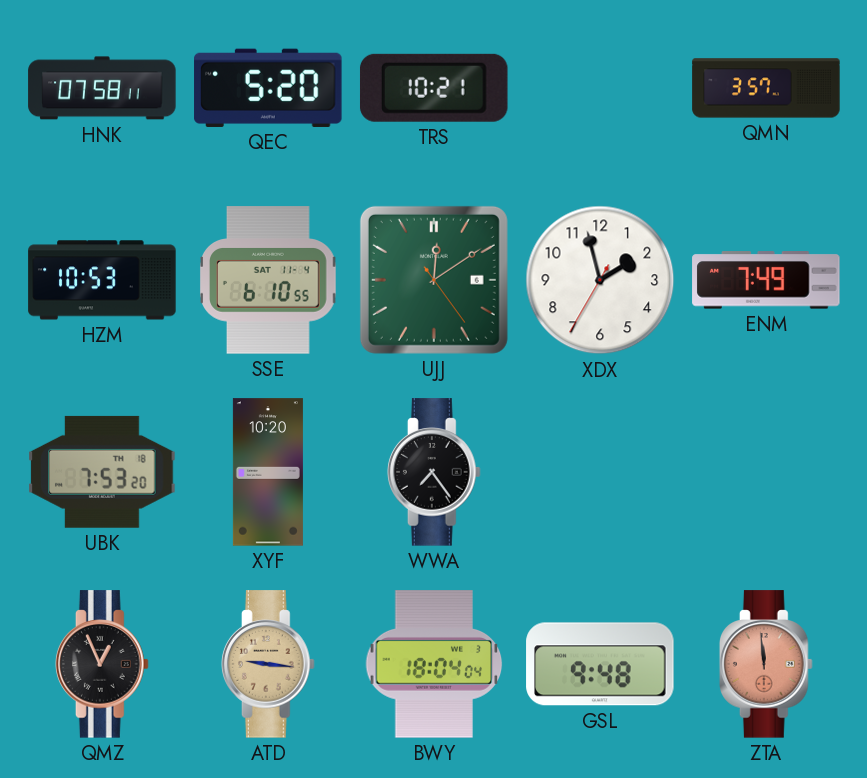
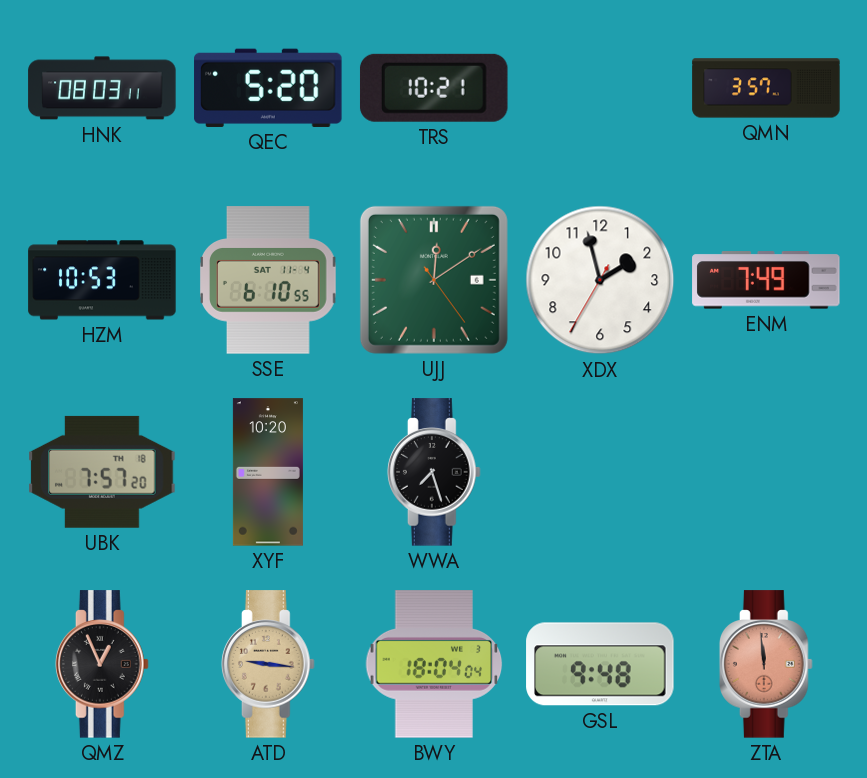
HNK: 07:58 -> 08:03
UBK: 7:53 -> 7:57
WWA: 7:24 -> 7:27
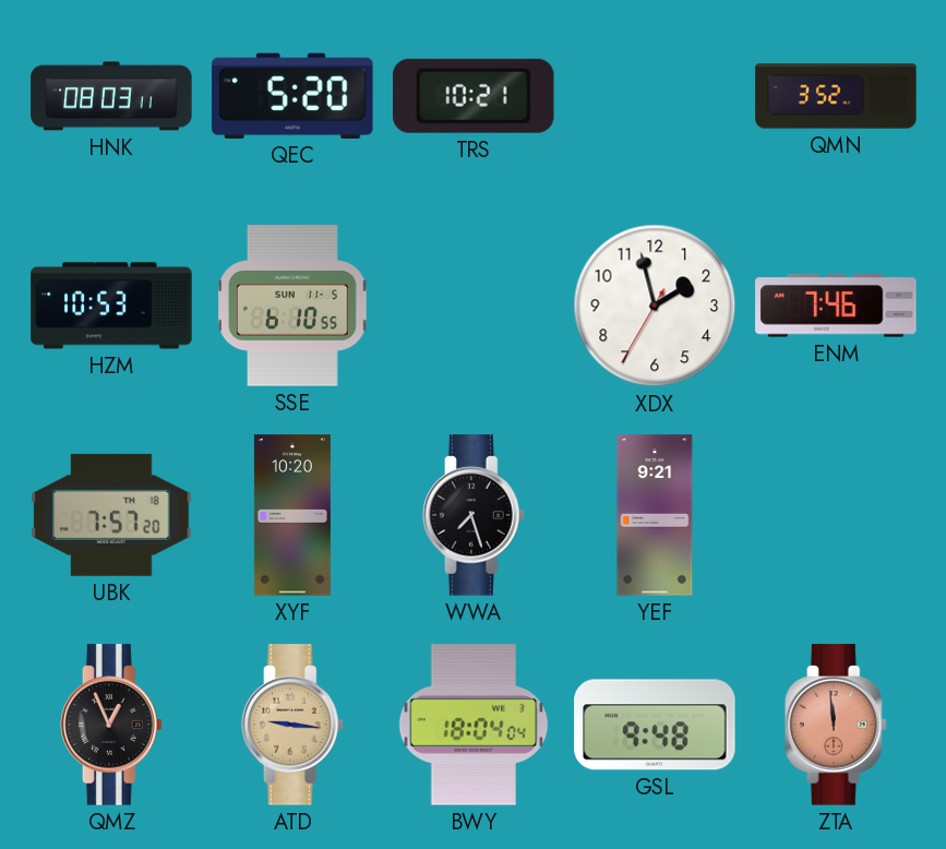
QMN: 3:57 -> 3:52
SSE date: SAT 11-4 -> SUN 11-5
UJJ: 12:09 -> none
ENM: 7:49 -> 7:46
YEF: none -> 9:21
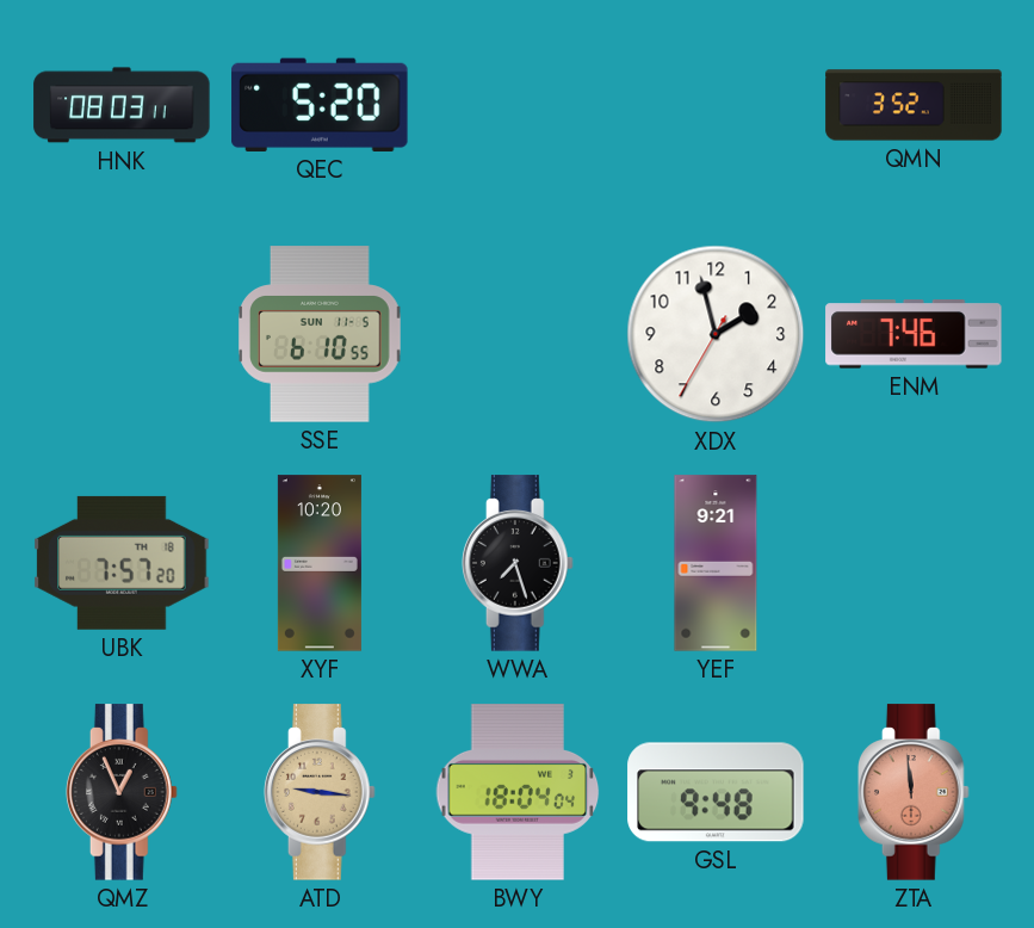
TRS: 10:21 -> none
HZM: 10:53 -> none
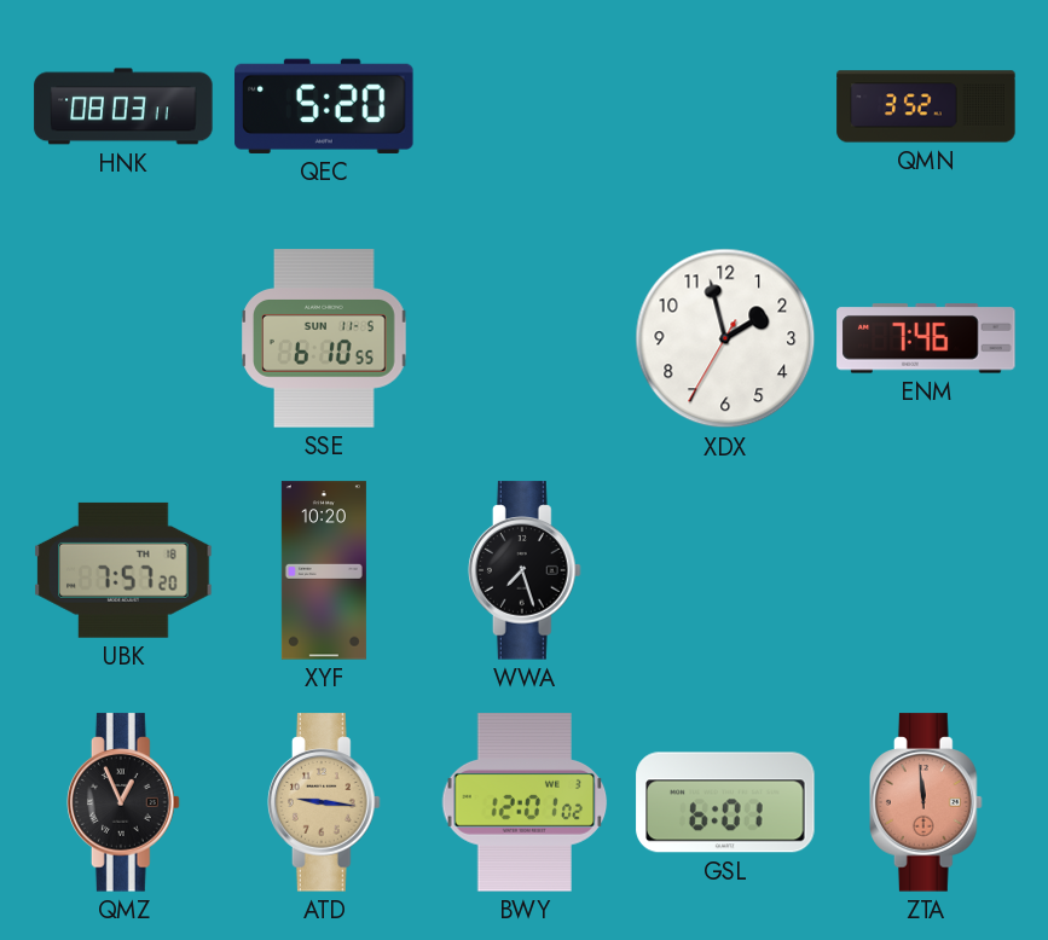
YEF: 9:21 -> none
BWY: 18:04 -> 12:01
GSL: 9:48 -> 6:01
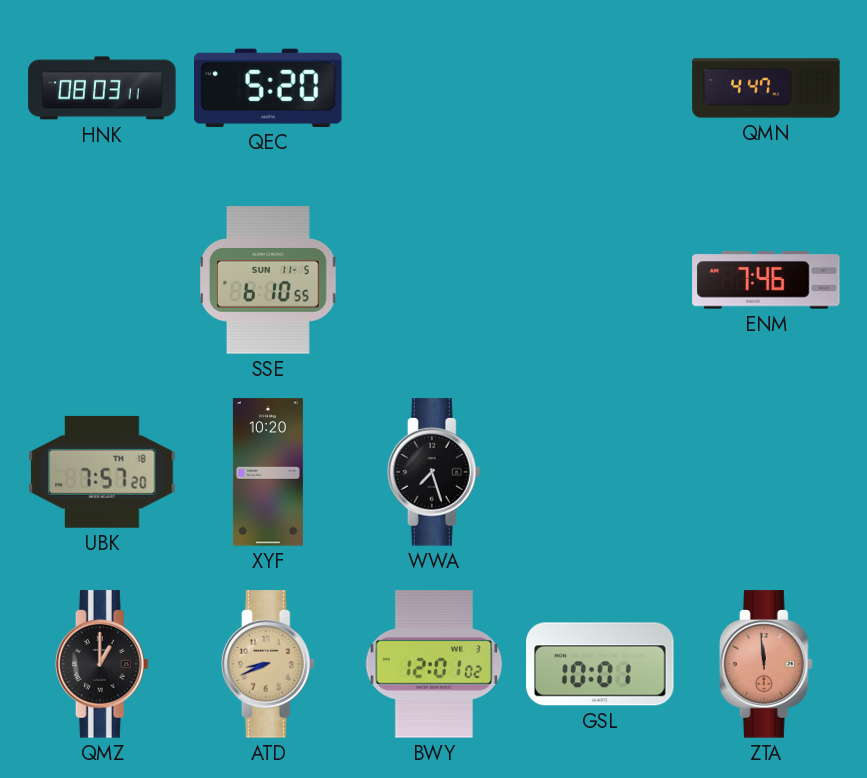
QMN: 3:52 -> 4:47
XDX: 1:57 -> none
QMZ: 12:56 -> 1:00
ATD: 9:16 -> 8:41
GSL: 6:01 -> 10:01
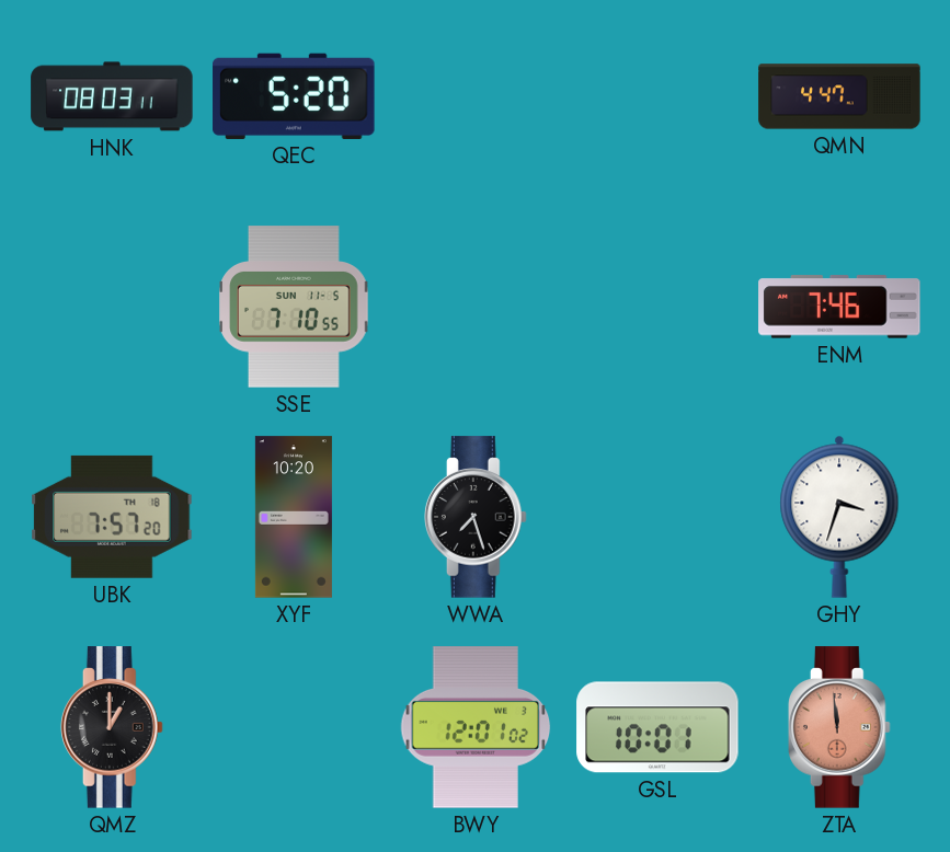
SSE: 6:10 -> 7:10
GHY: none -> 3:33
ATD: 8:41 -> none
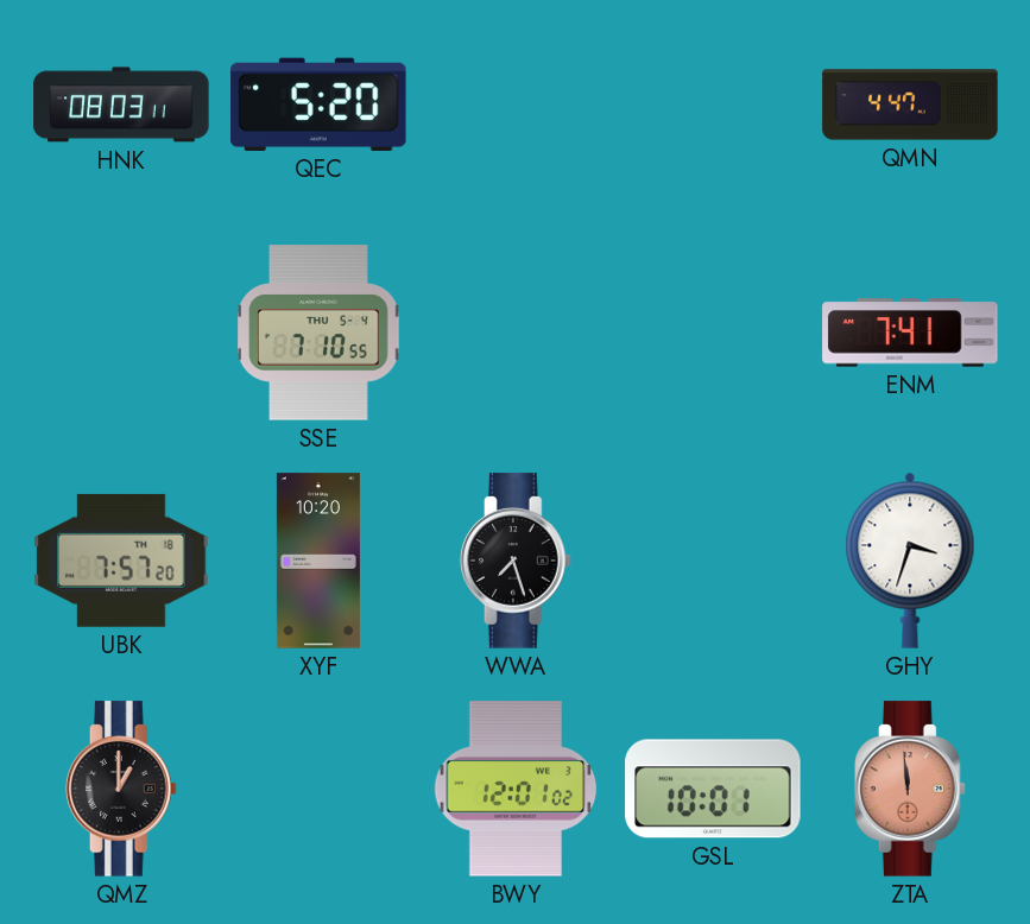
SSE date: SUN 11-5 -> THU 5-4
ENM: 7:46 -> 7:41
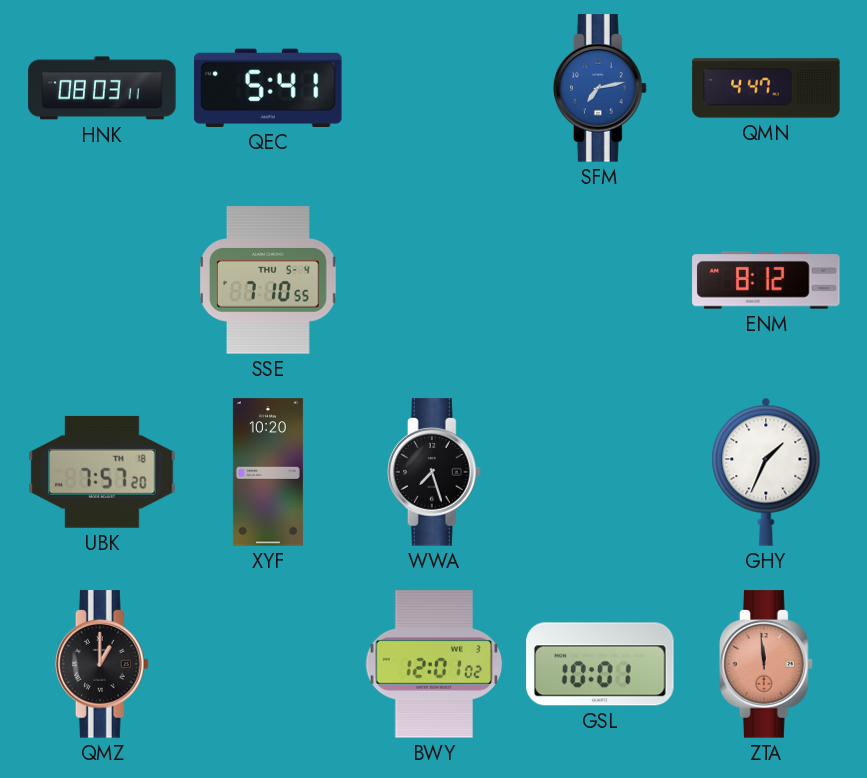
QEC: 5:20 -> 5:41
SFM: none -> 7:13
ENM: 7:41 -> 8:12
GHY: 3:33 -> 1:34
